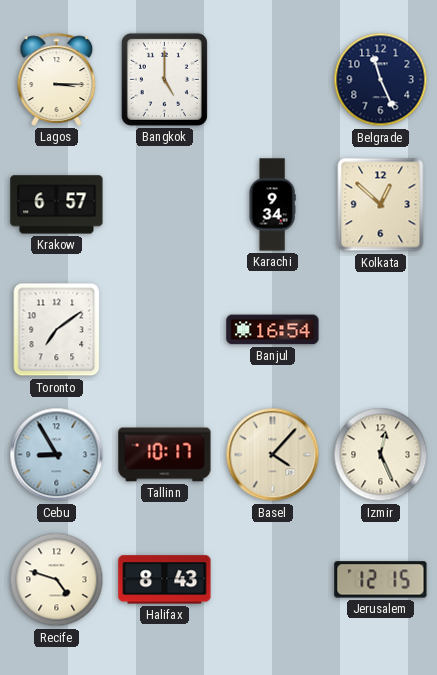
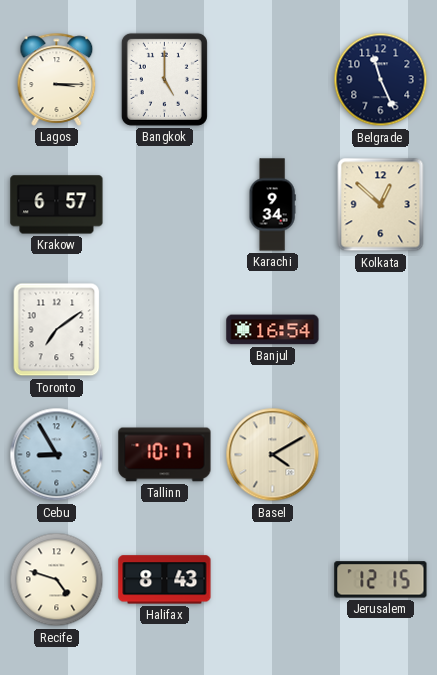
Basel: 4:07 -> 4:10
Izmir: 12:26 -> none
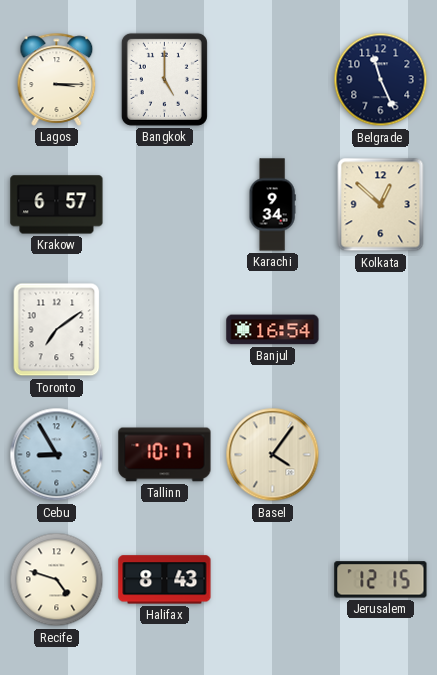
Basel: 4:10 -> 4:06
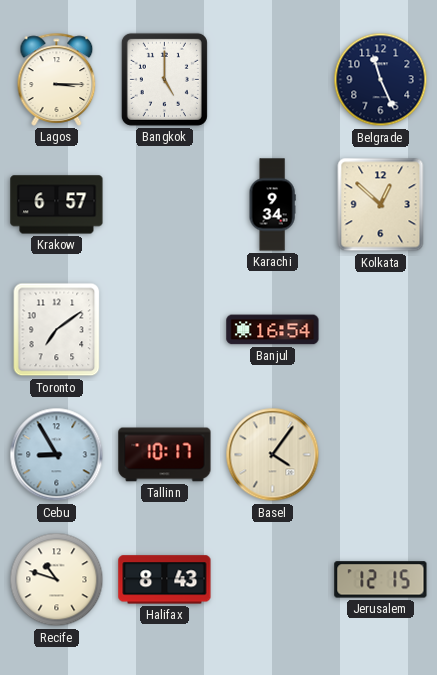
Recife: 4:48 -> 10:48
